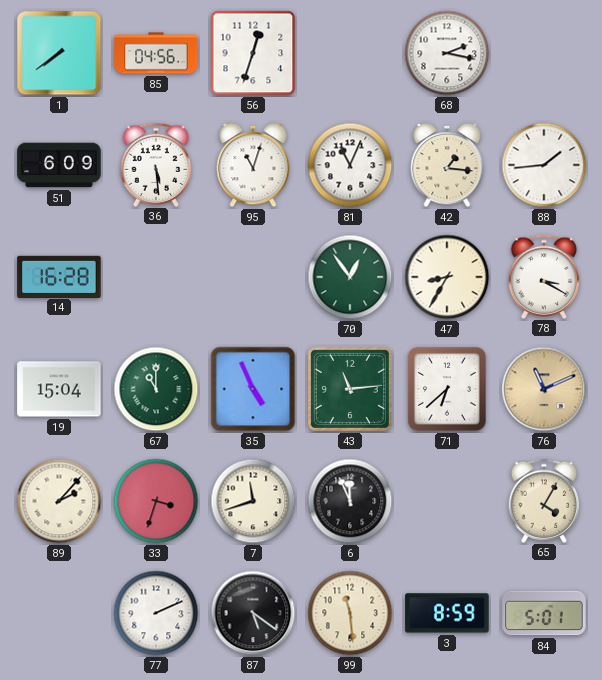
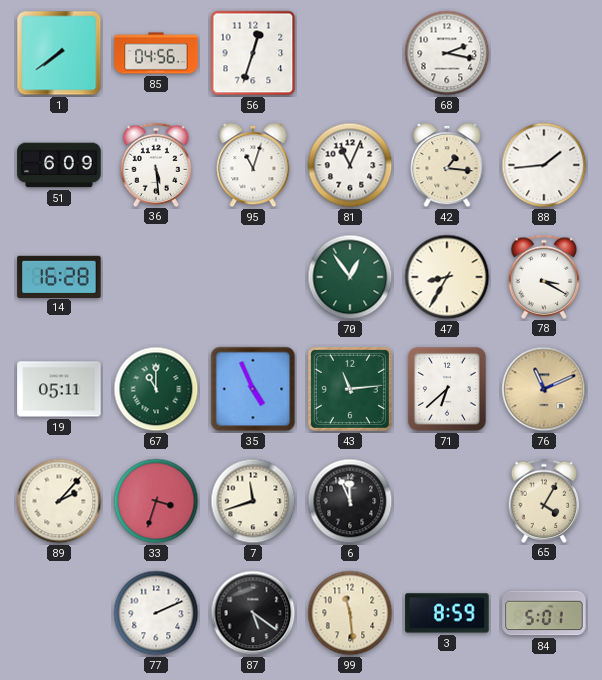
19: 15:04 -> 05:11
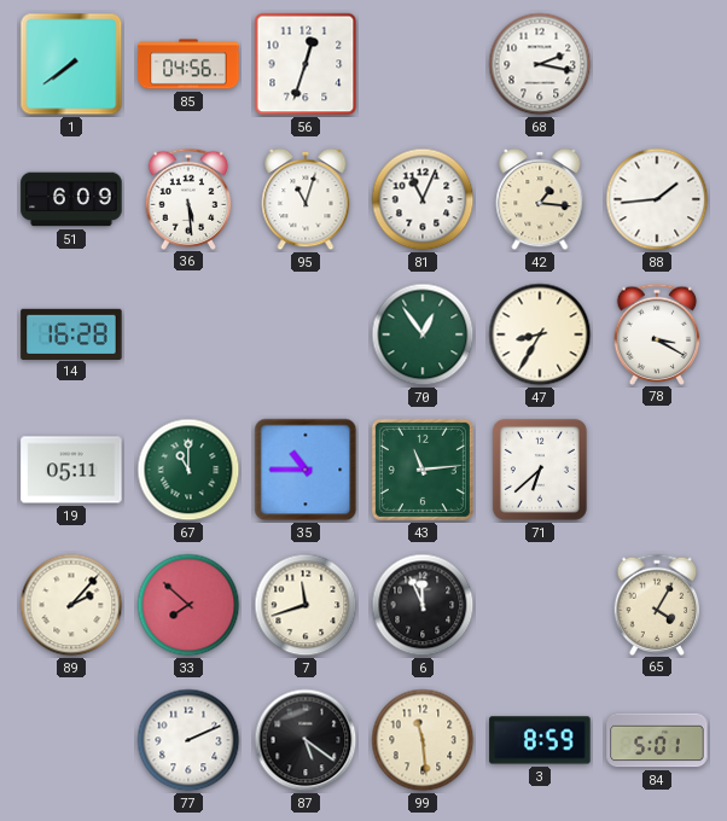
35: 4:56 -> 10:45
76: 11:11 -> none
33: 3:33 -> 7:52
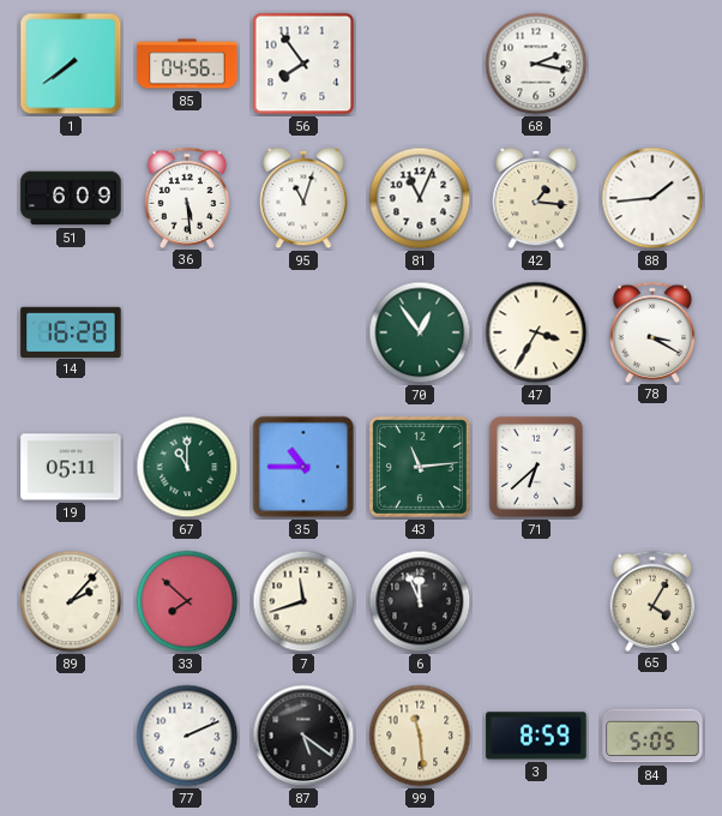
56: 12:33 -> 7:54
47: 8:35 -> 3:35
84: 5:01 -> 5:05
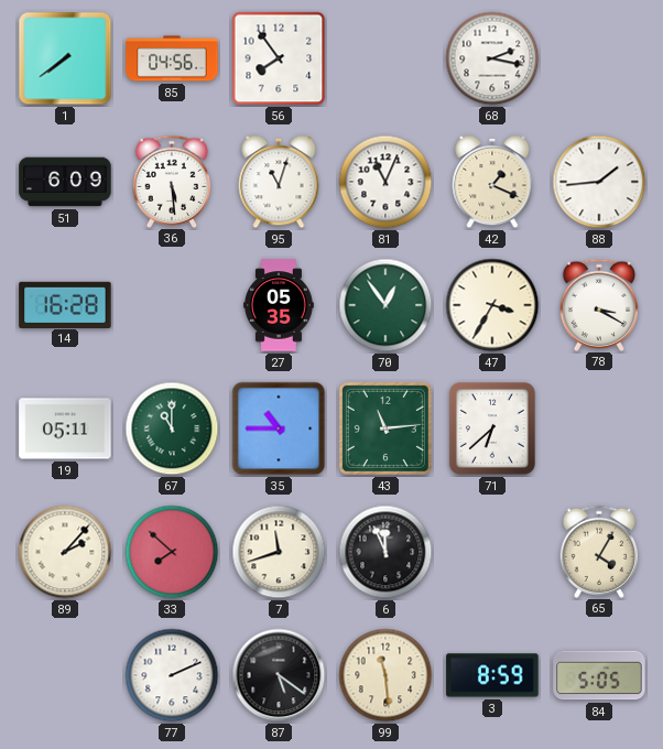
42: 1:16 -> 1:19
27: none -> 05:35
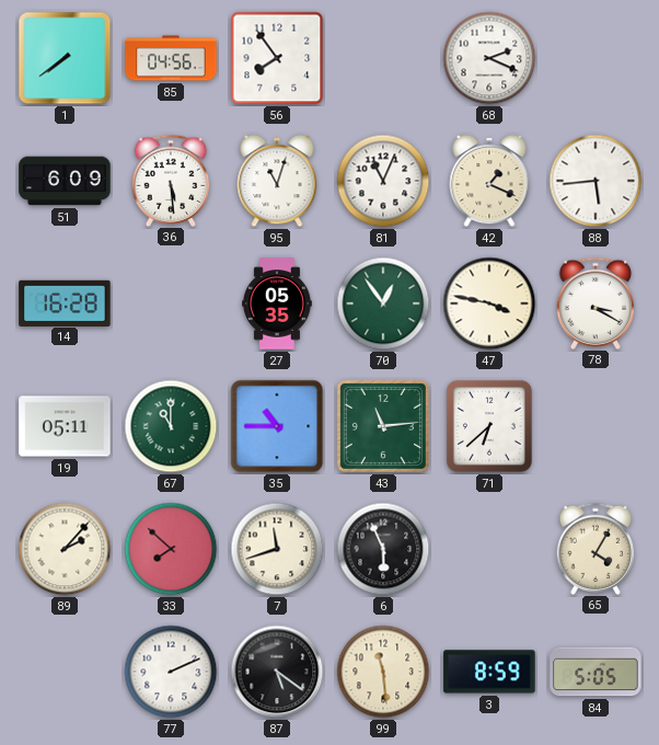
68: 2:17 -> 2:19
88: 1:44 -> 5:44
47: 3:35 -> 3:47
6: 11:56 -> 5:56
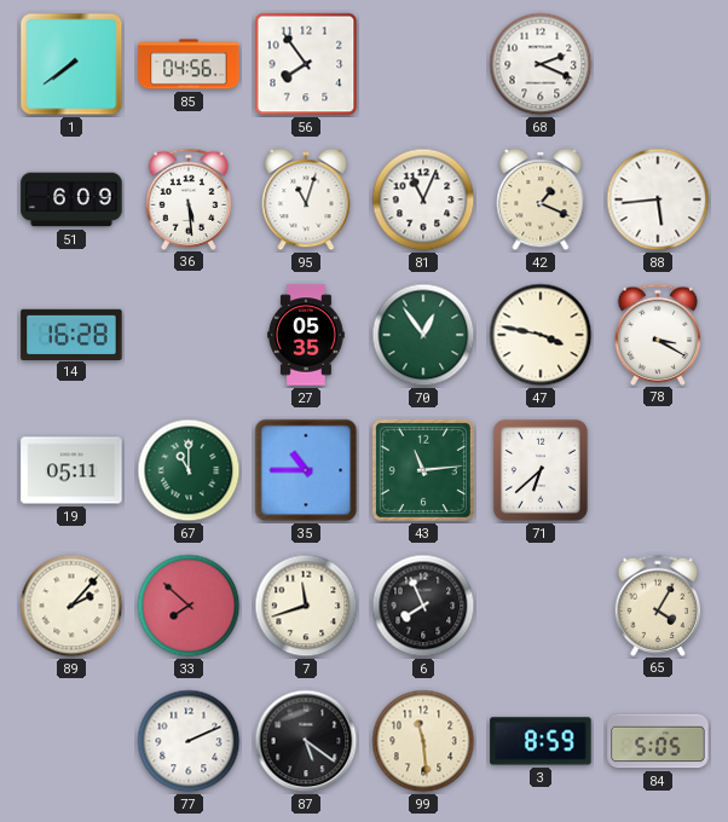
6: 5:56 -> 7:56
